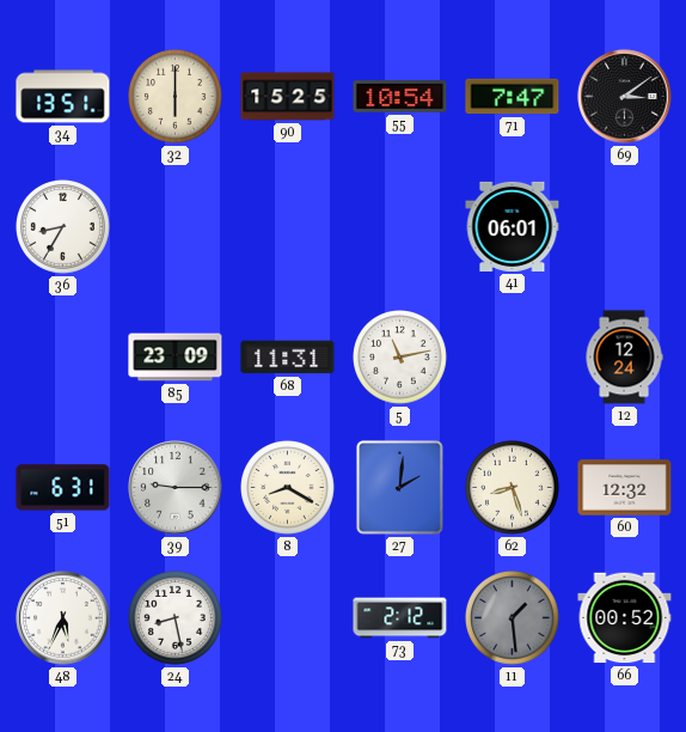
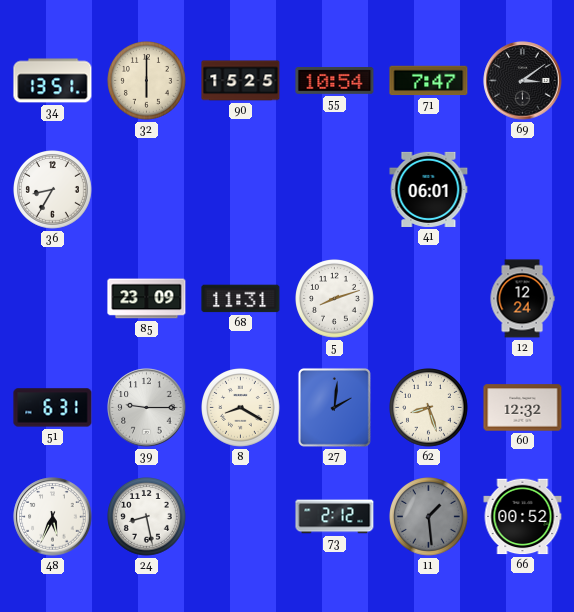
5: 11:13 -> 8:12
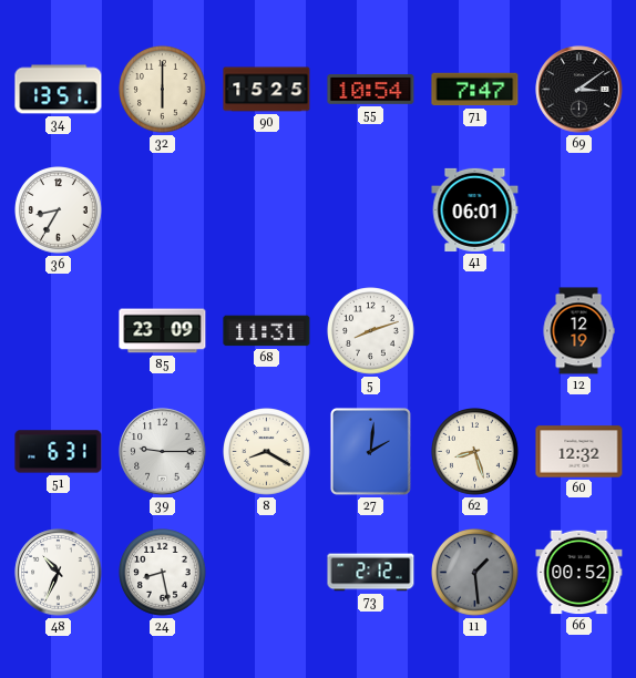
12: 12:24 -> 12:19
48: 5:34 -> 10:34
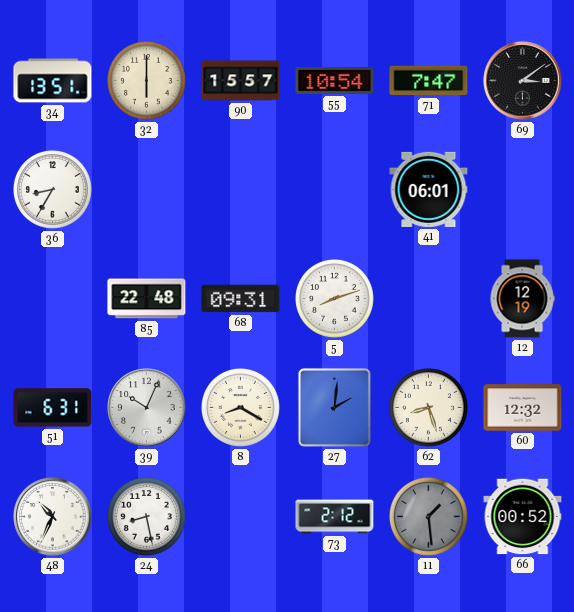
90: 15:25 -> 15:57
85: 23:09 -> 22:48
68: 11:31 -> 09:31
39: 9:15 -> 10:04
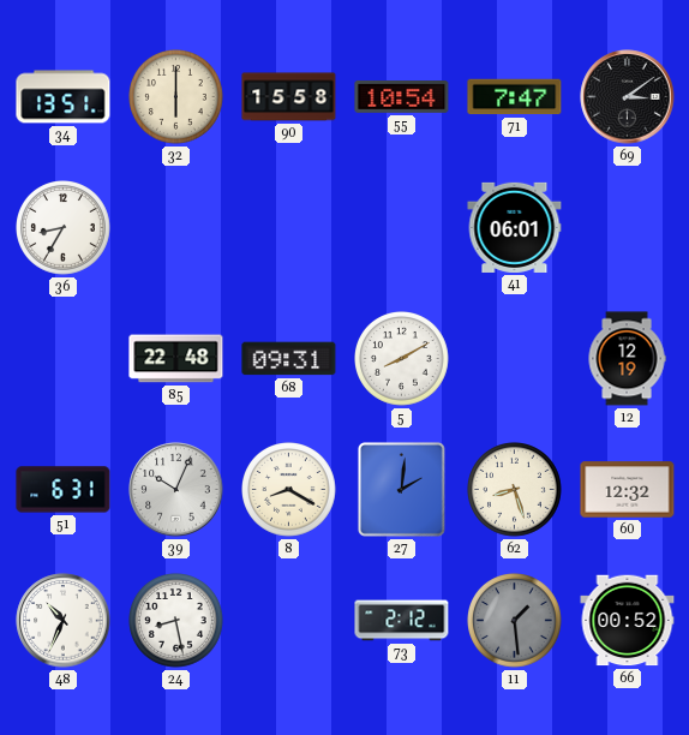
90: 15:57 -> 15:58
5: 8:12 -> 8:10
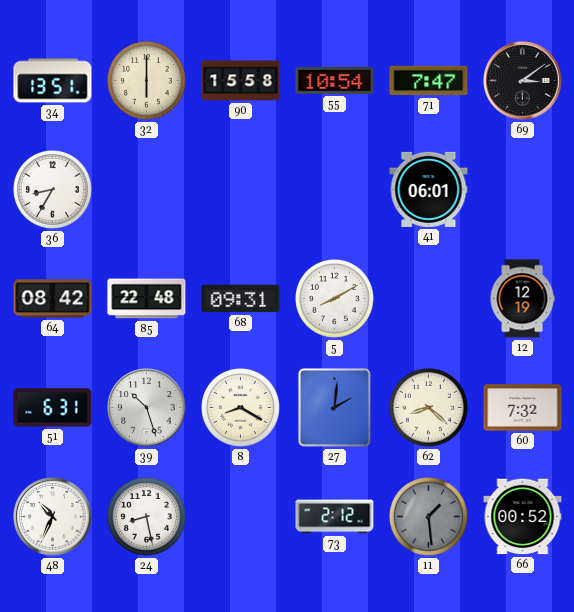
64: none -> 08:42
39: 10:04 -> 10:27
62: 8:27 -> 8:22
60: 12:32 -> 7:32
